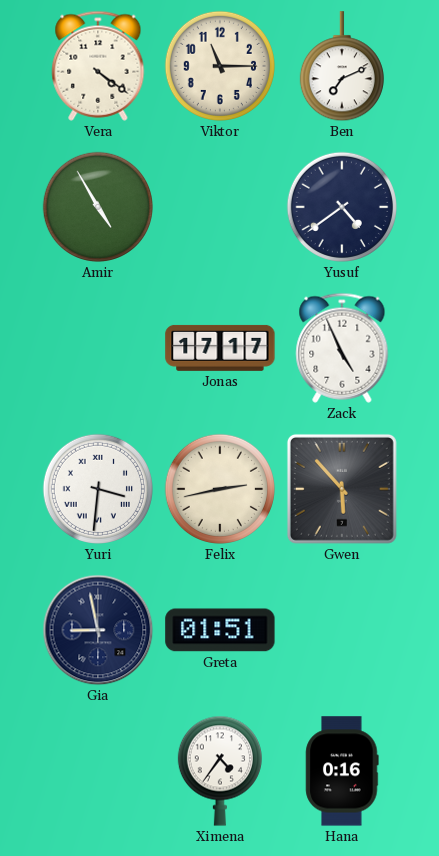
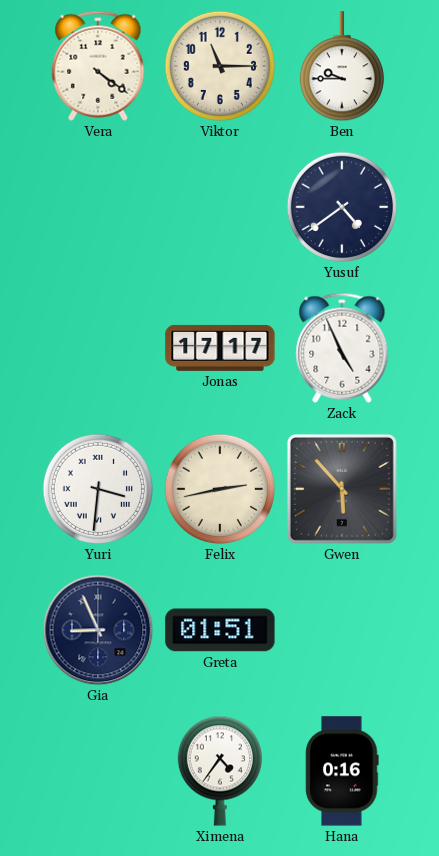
Ben: 7:11 -> 9:45
Amir: 4:55 -> none
Gia: 8:58 -> 8:56
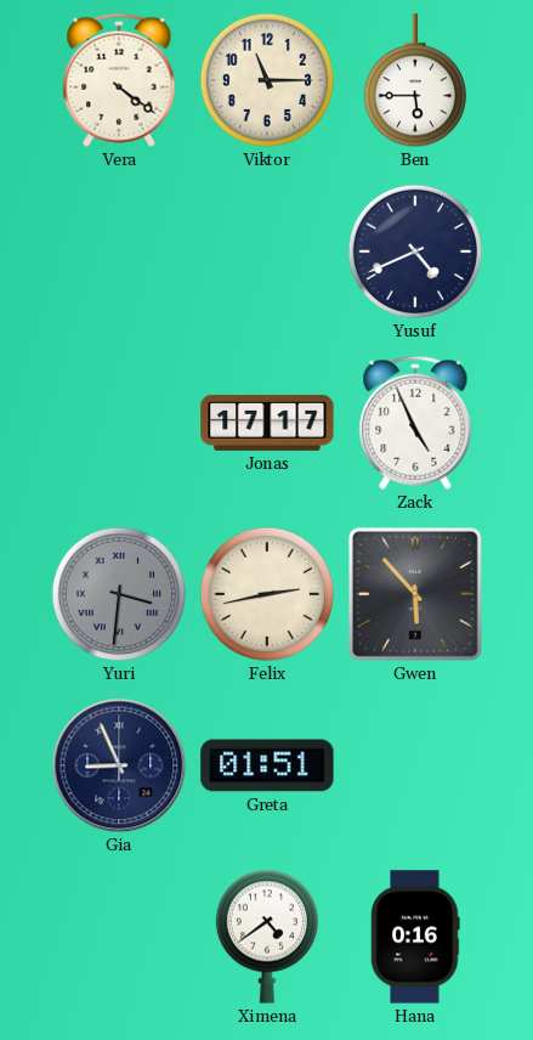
Ben: 9:45 -> 5:45
Yusuf: 4:39 -> 4:41
Yuri dial: white -> grey
Ximena: 4:36 -> 4:39
